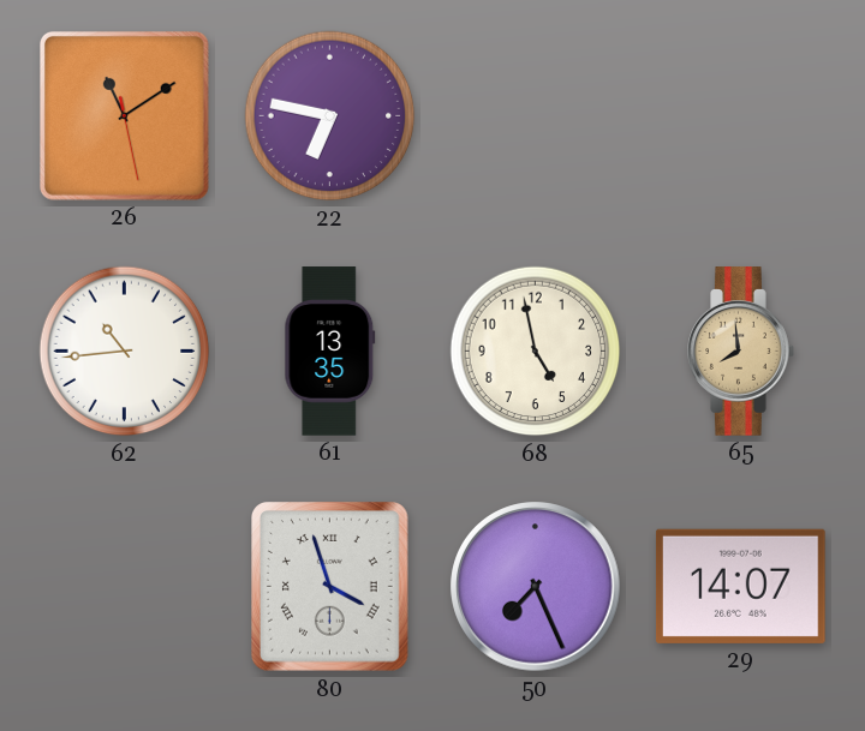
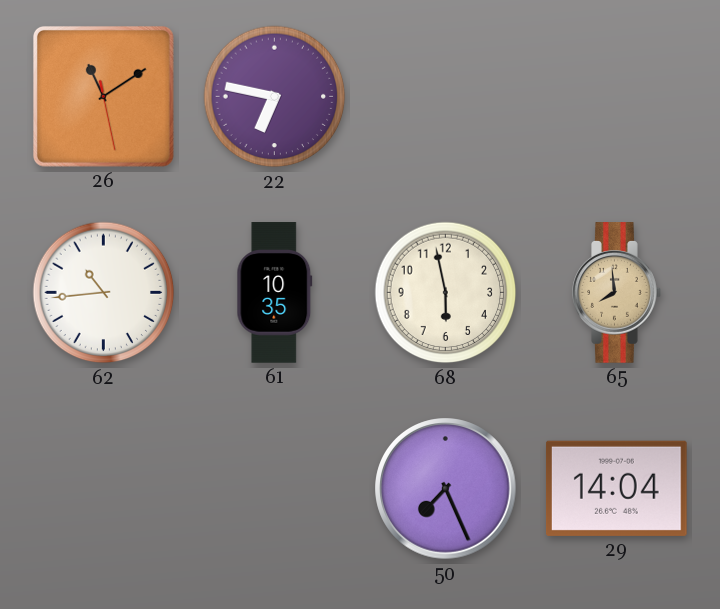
61: 13:35 -> 10:35
68: 4:58 -> 5:58
80: 3:57 -> none
29: 14:07 -> 14:04
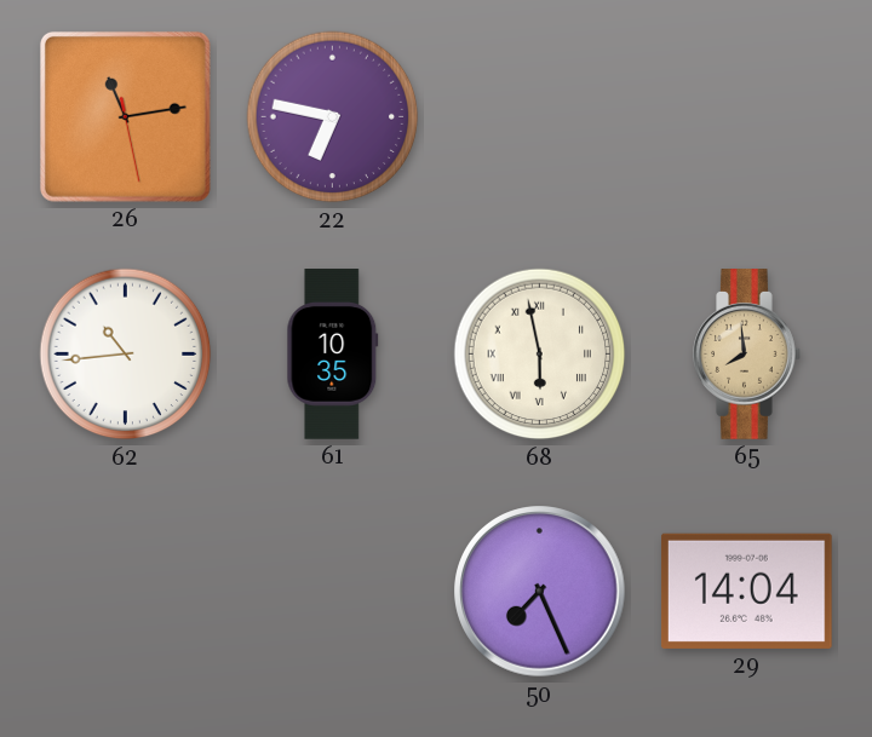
26: 11:09 -> 11:13
68 numerals: Arabic -> Roman
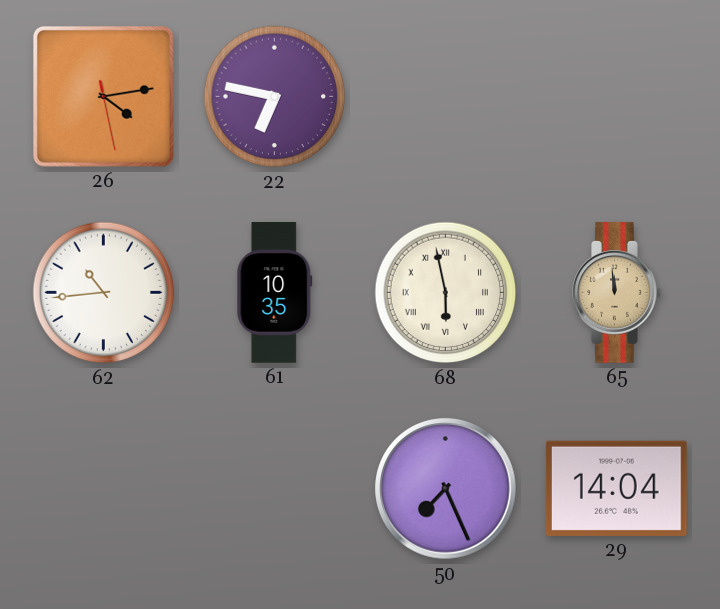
26: 11:13 -> 4:13
65: 7:59 -> 11:59
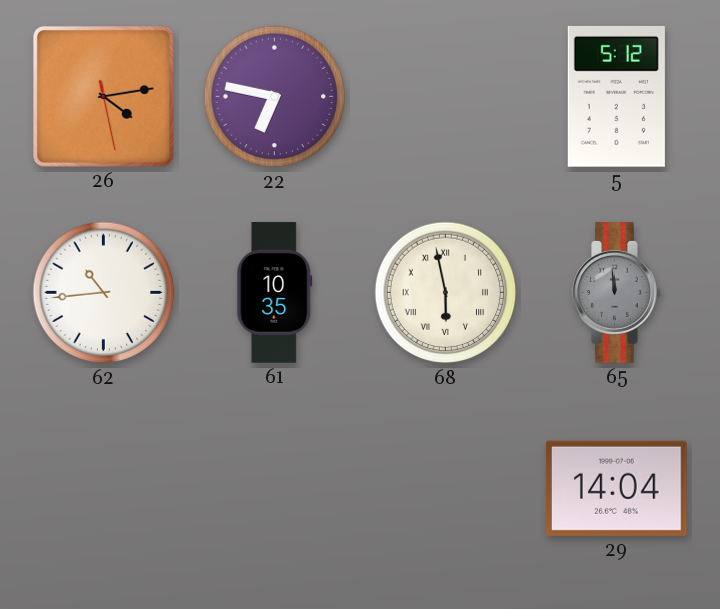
5: none -> 5:12
65 dial: champagne -> grey
50: 7:26 -> none
